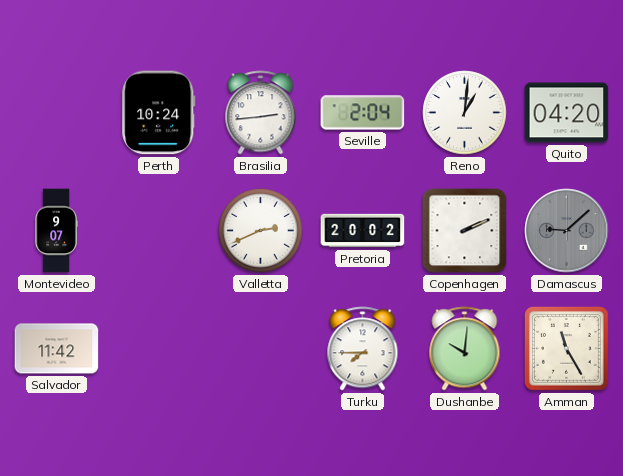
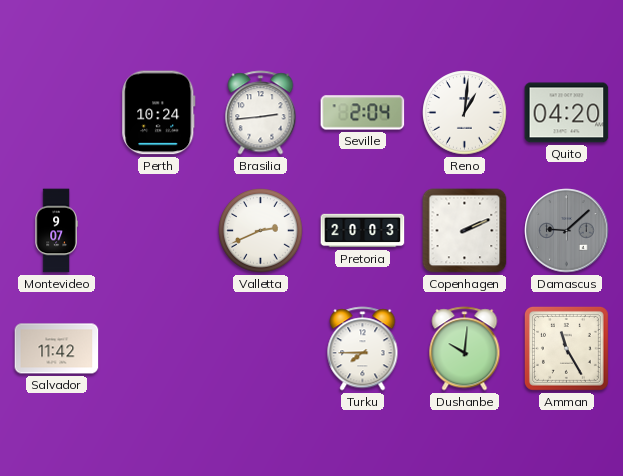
Pretoria: 20:02 -> 20:03
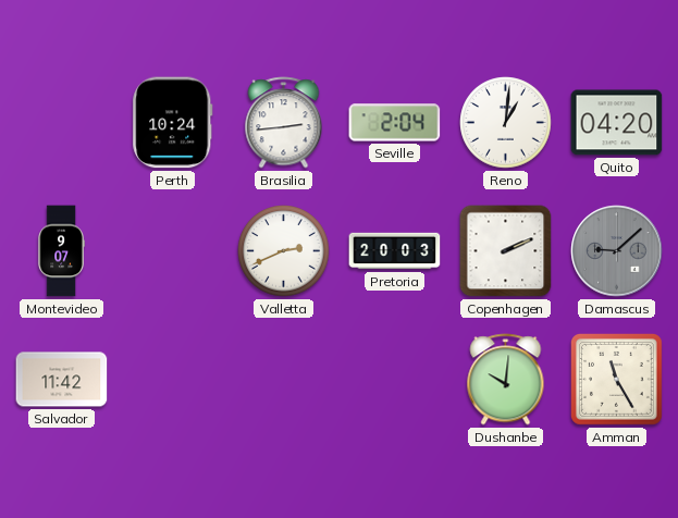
Turku: 7:45 -> none
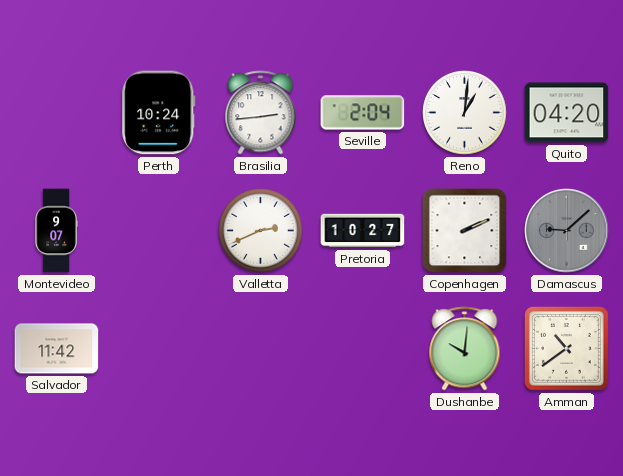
Pretoria: 20:03 -> 10:27
Amman: 11:25 -> 10:39
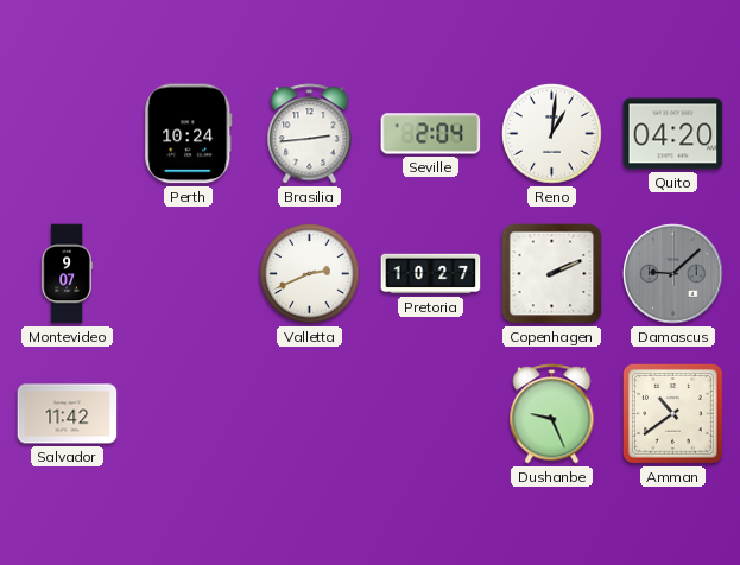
Dushanbe: 10:01 -> 9:26
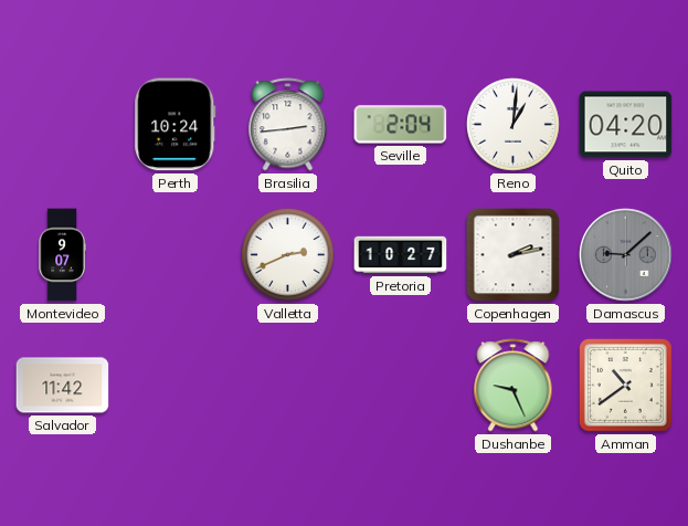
Copenhagen: 2:11 -> 2:13
